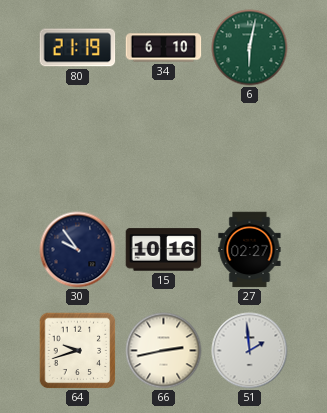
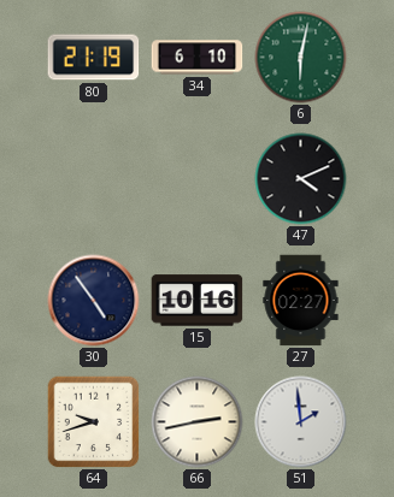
47: none -> 4:11
30: 9:54 -> 4:54
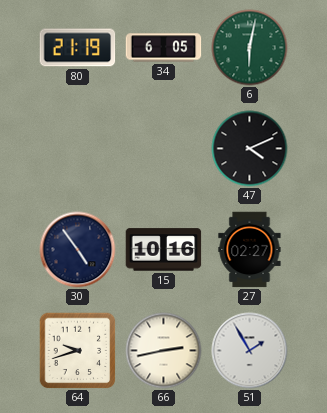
34: 6:10 -> 6:05
51: 1:59 -> 1:55
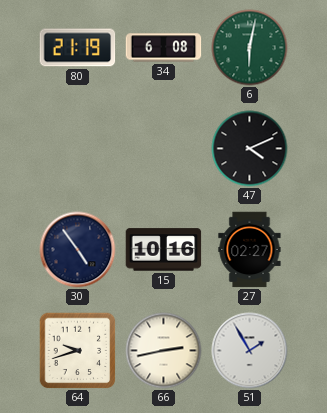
34: 6:05 -> 6:08
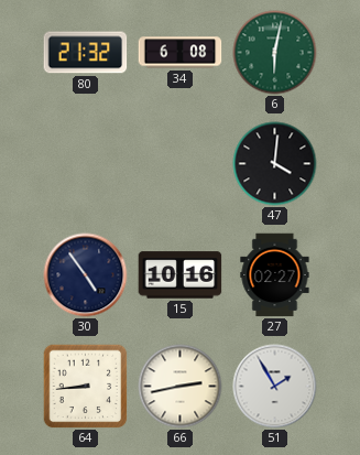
80: 21:19 -> 21:32
47: 4:11 -> 4:01
64: 9:42 -> 8:44
